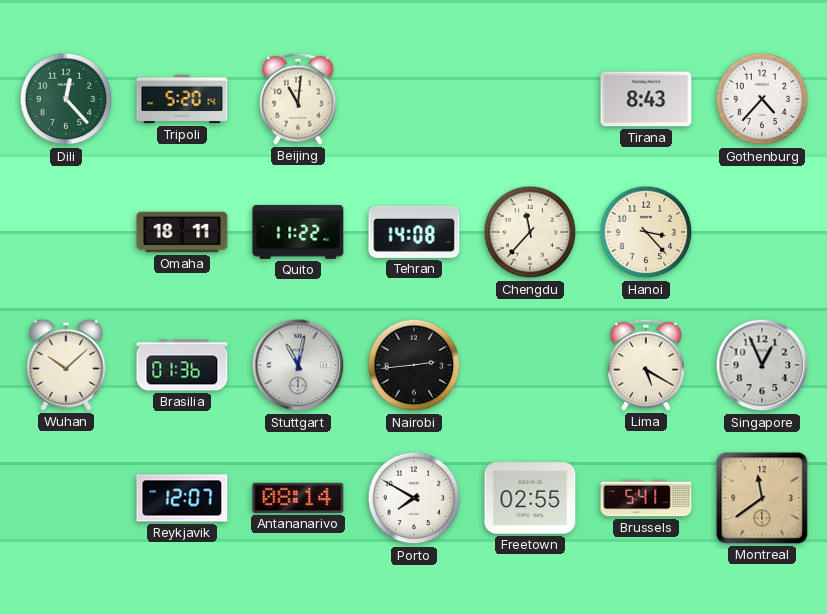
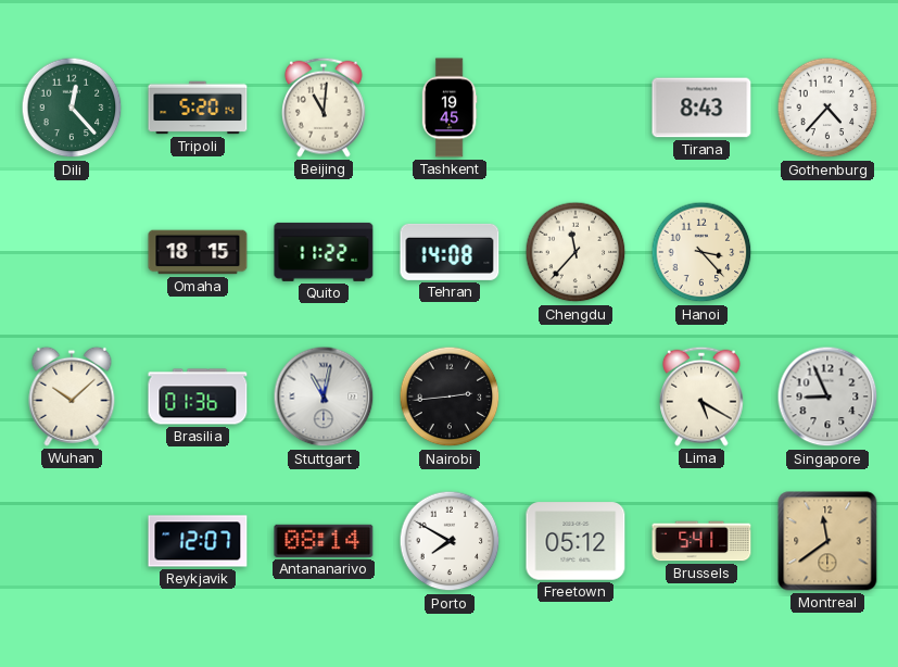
Tashkent: none -> 19:45
Omaha: 18:11 -> 18:15
Singapore: 12:56 -> 8:56
Freetown: 02:55 -> 05:12
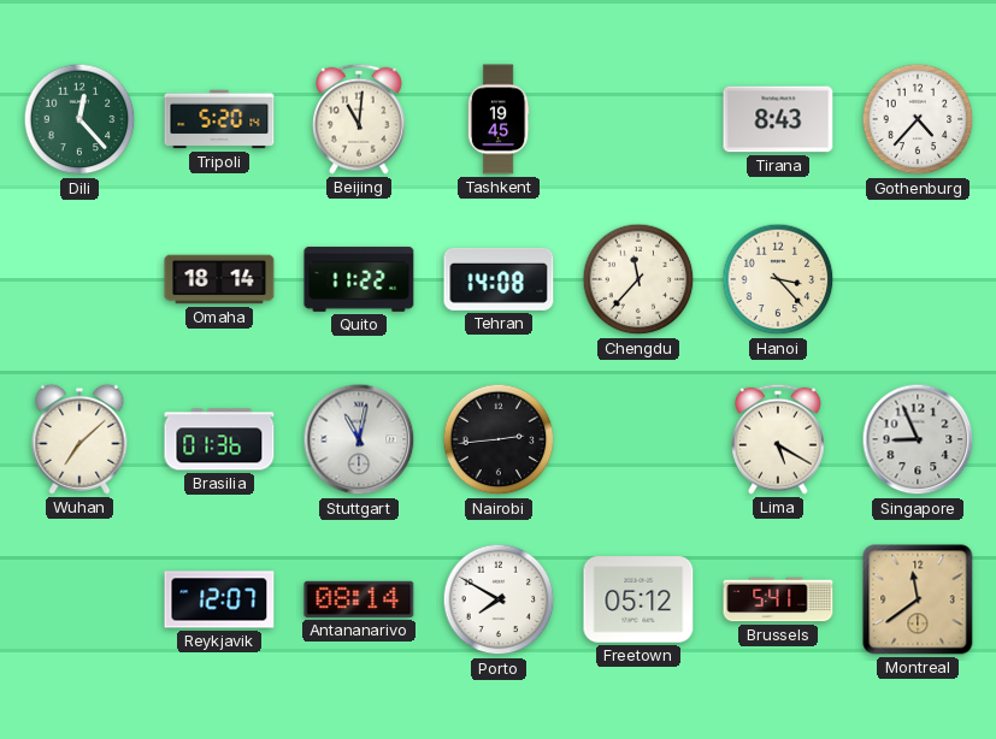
Omaha: 18:15 -> 18:14
Wuhan: 10:08 -> 7:08
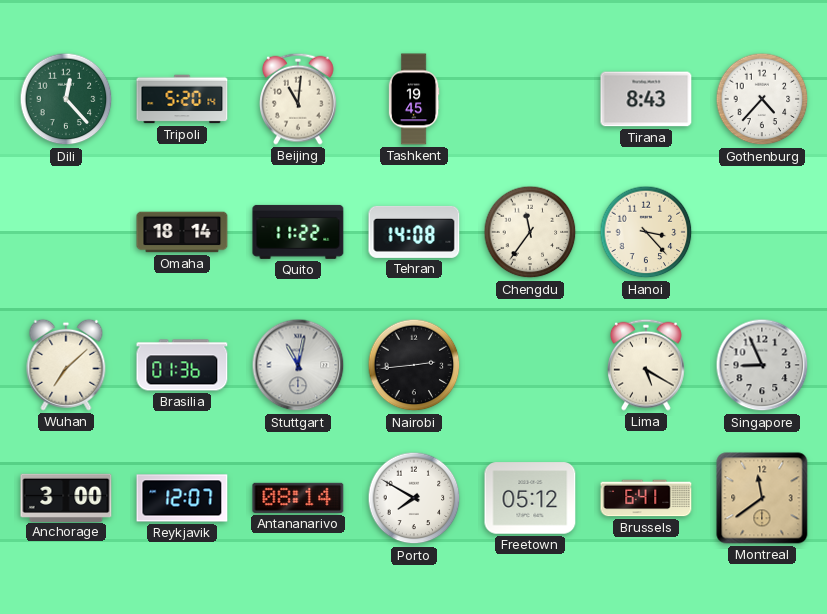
Chengdu: 11:37 -> 11:36
Anchorage: none -> 3:00
Brussels: 5:41 -> 6:41
